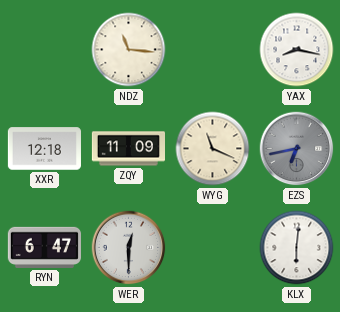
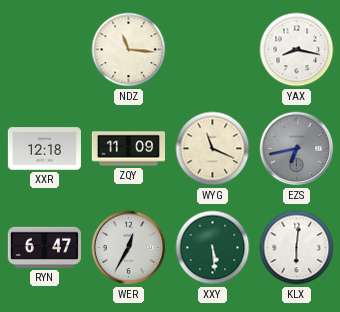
WER: 12:30 -> 12:35
XXY: none -> 5:29
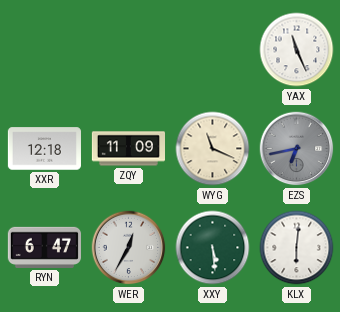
NDZ: 11:16 -> none
YAX: 8:17 -> 11:26
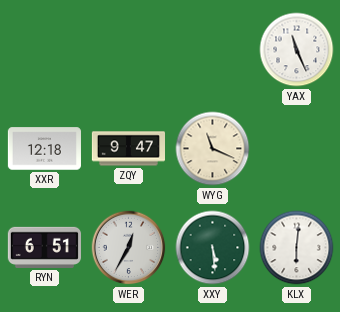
ZQY: 11:09 -> 9:47
EZS: 6:43 -> none
RYN: 6:47 -> 6:51
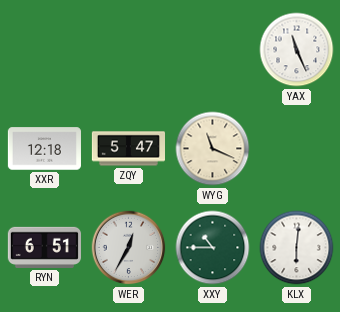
ZQY: 9:47 -> 5:47
XXY: 5:29 -> 10:45
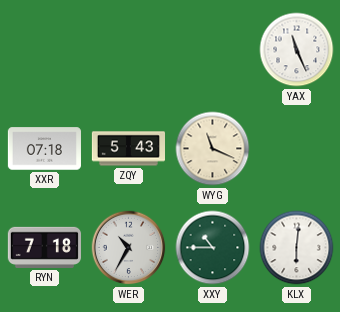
XXR: 12:18 -> 07:18
ZQY: 5:47 -> 5:43
RYN: 6:51 -> 7:18
WER: 12:35 -> 10:35
